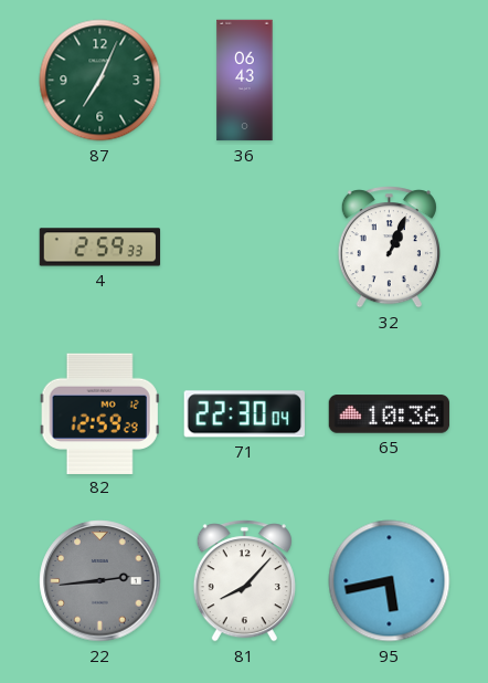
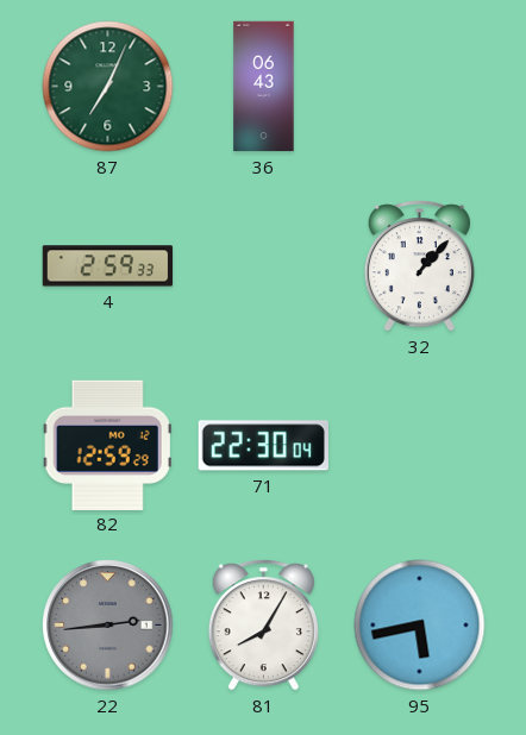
32: 1:04 -> 1:07
65: 10:36 -> none
81: 8:07 -> 8:05
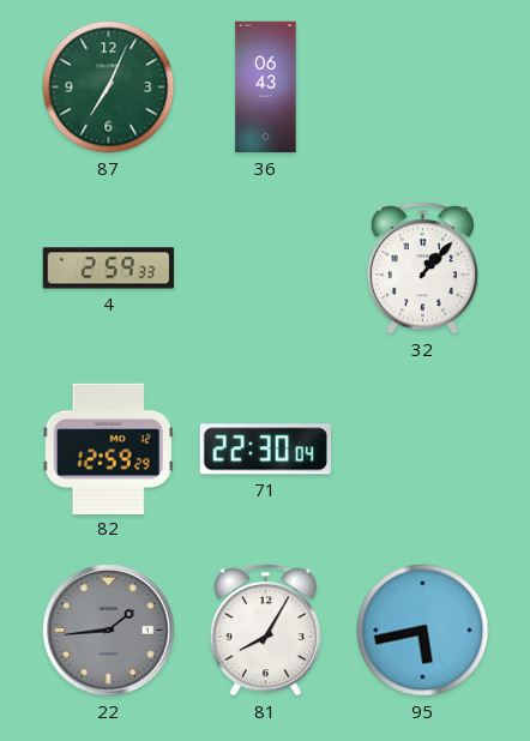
22: 2:44 -> 1:44
